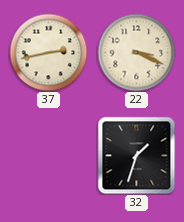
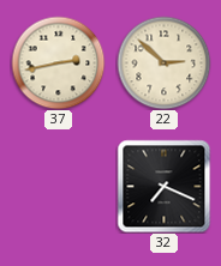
22: 3:19 -> 2:52
32: 1:33 -> 7:19
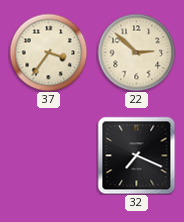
37: 2:43 -> 3:36
